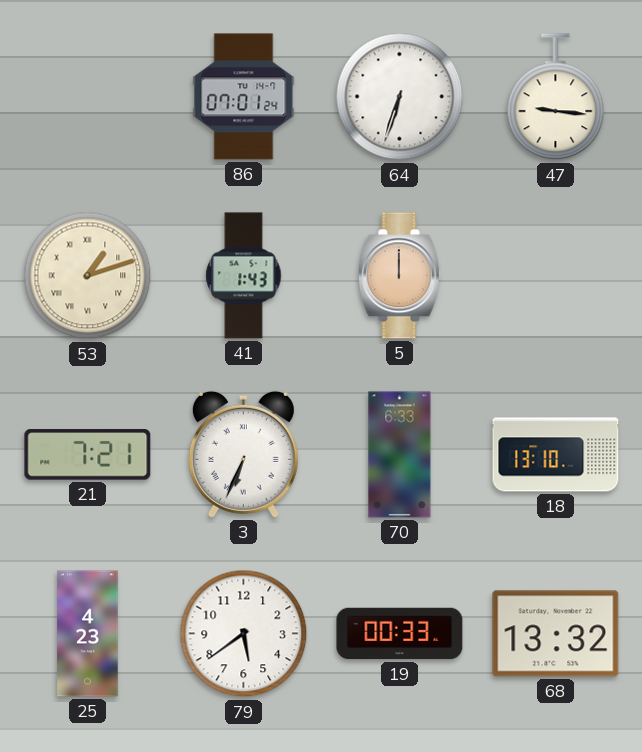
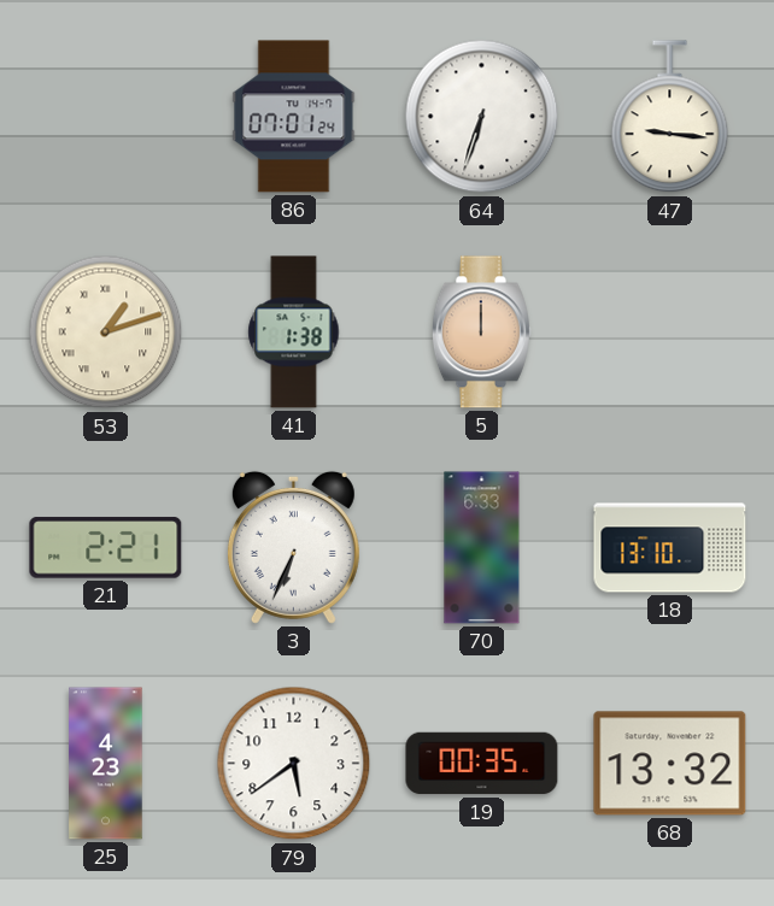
41: 1:43 -> 1:38
21: 7:21 -> 2:21
19: 00:33 -> 00:35
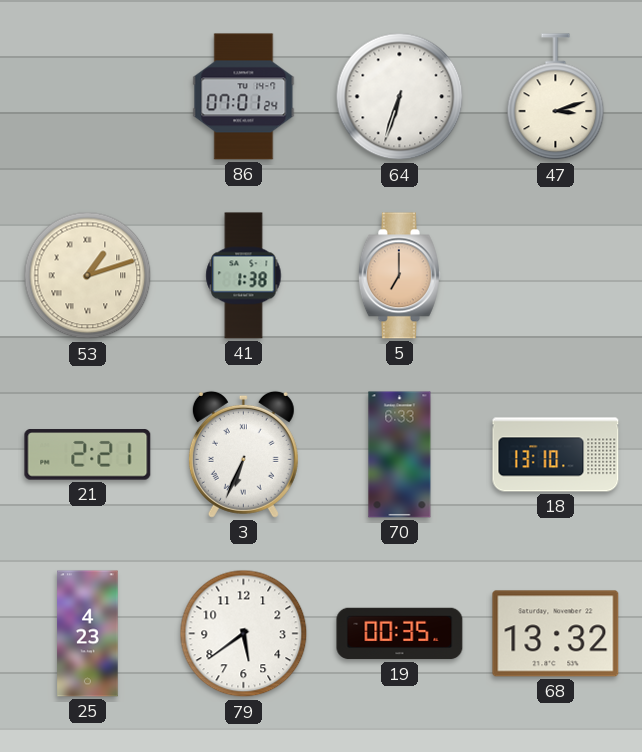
47: 9:16 -> 3:12
5: 12:00 -> 7:00
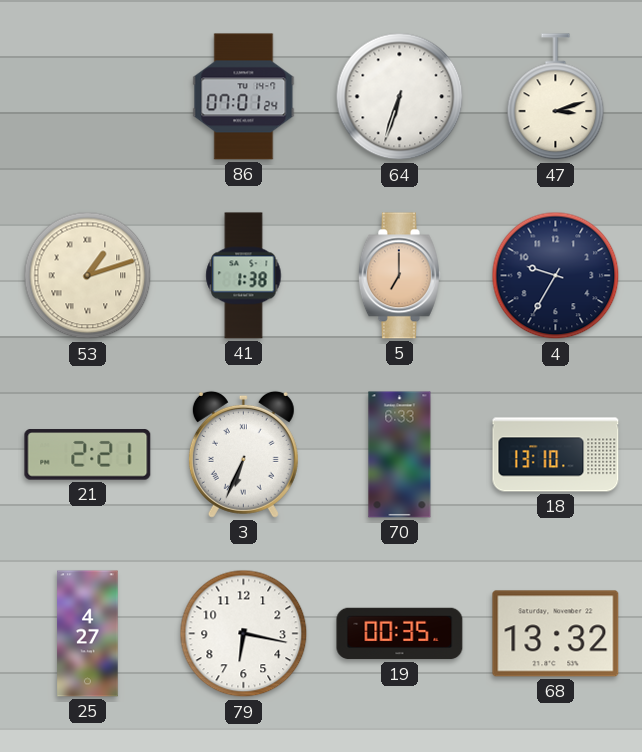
4: none -> 9:35
25: 4:23 -> 4:27
79: 5:39 -> 6:17
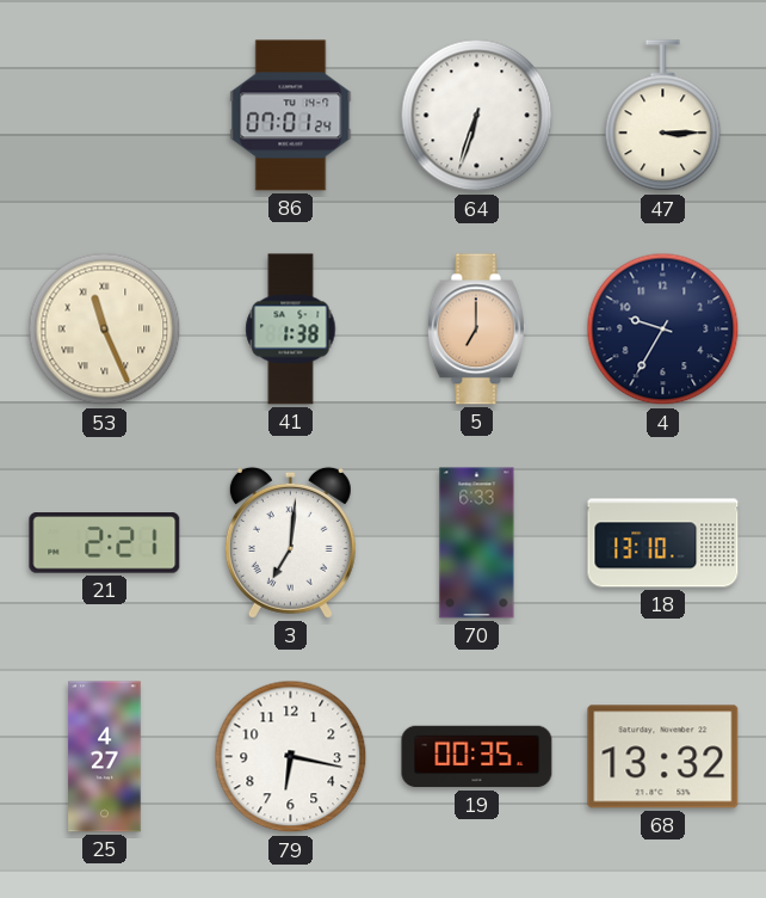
47: 3:12 -> 3:15
53: 1:12 -> 11:26
3: 6:34 -> 7:01
